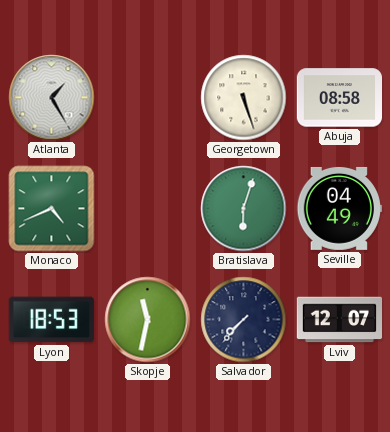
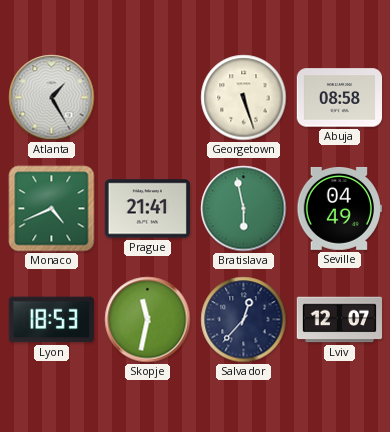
Prague: none -> 21:41
Bratislava: 6:03 -> 5:58
Salvador: 7:37 -> 12:37
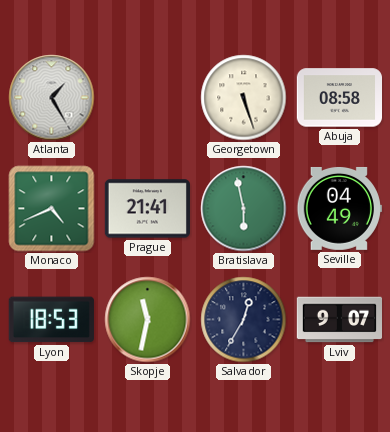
Salvador: 12:37 -> 12:35
Lviv: 12:07 -> 9:07
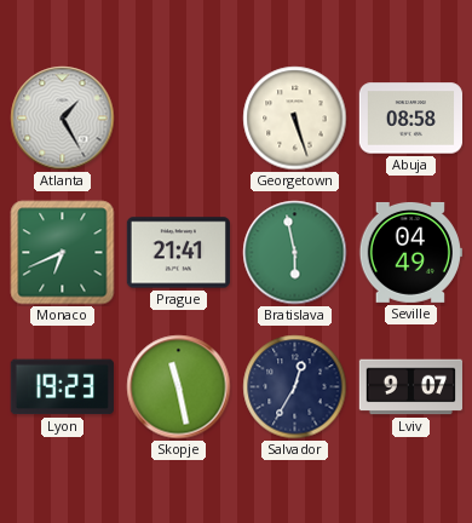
Monaco: 4:41 -> 6:41
Lyon: 18:53 -> 19:23
Skopje: 11:32 -> 11:28
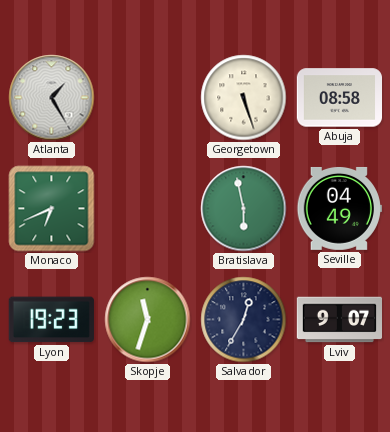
Prague: 21:41 -> none
Skopje: 11:28 -> 11:33
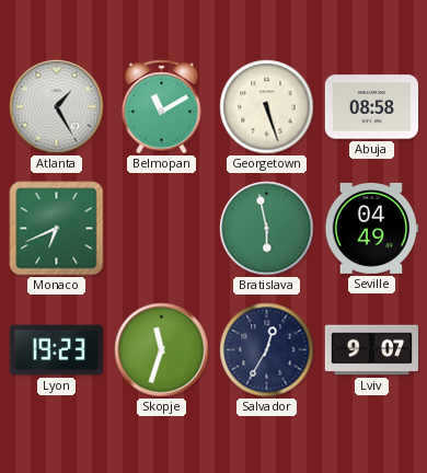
Belmopan: none -> 11:10
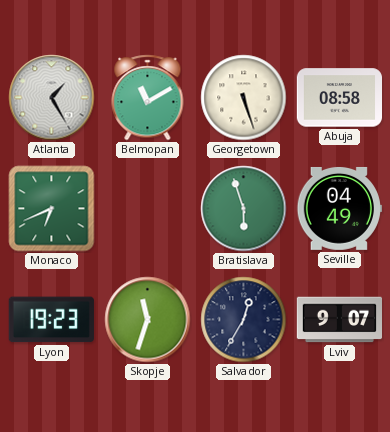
Bratislava: 5:58 -> 5:57
